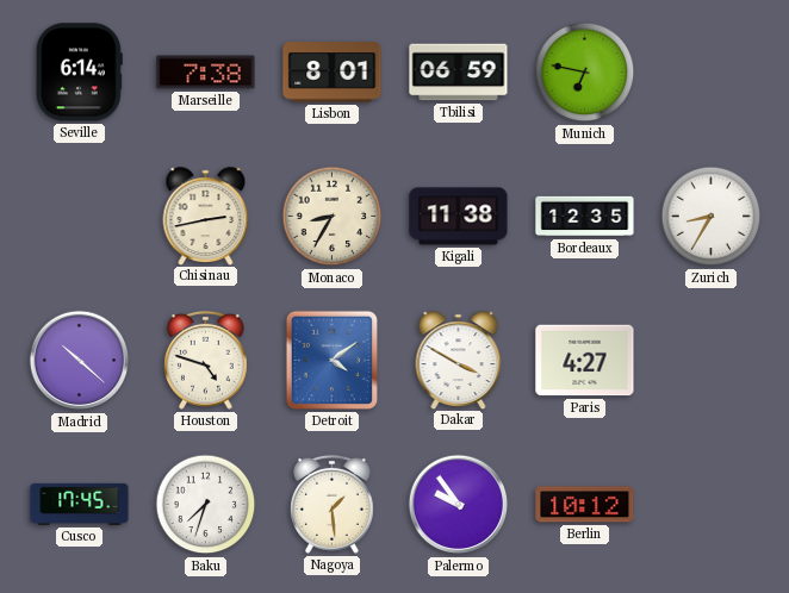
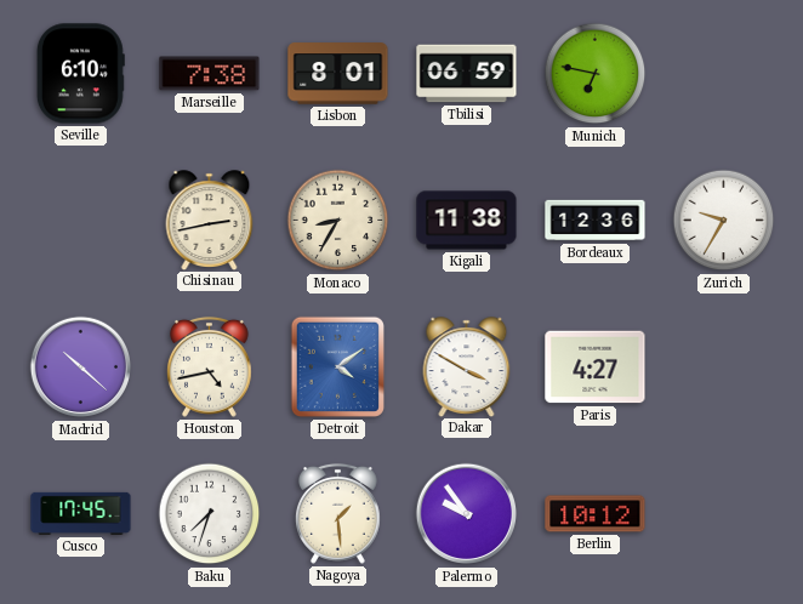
Seville: 6:14 -> 6:10
Bordeaux: 12:35 -> 12:36
Zurich: 8:35 -> 9:35
Houston: 4:48 -> 4:43
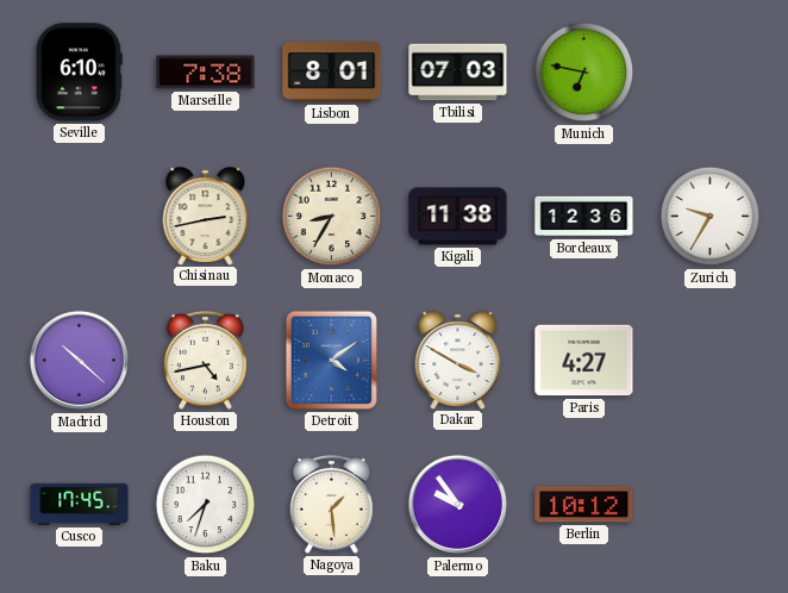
Tbilisi: 06:59 -> 07:03
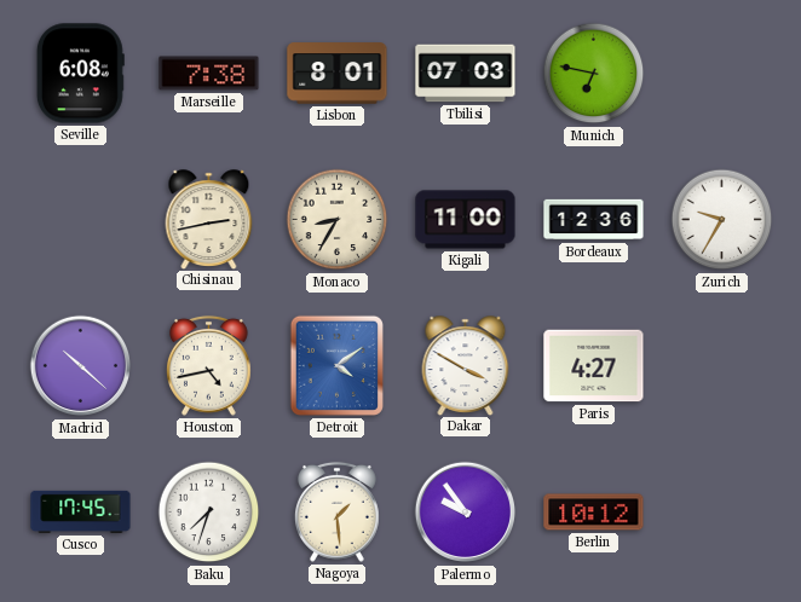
Seville: 6:10 -> 6:08
Kigali: 11:38 -> 11:00
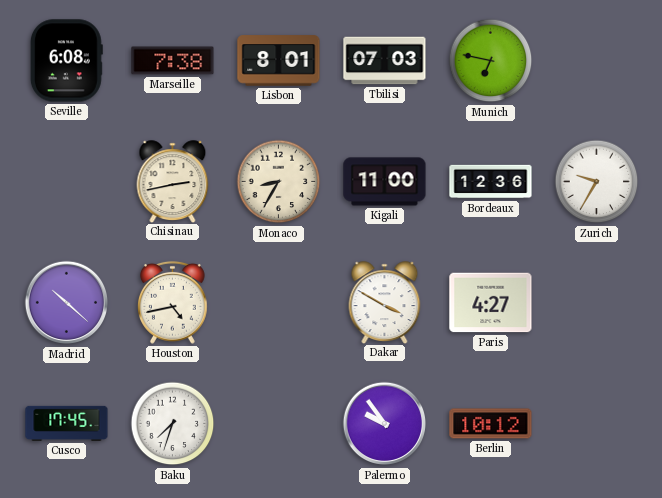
Detroit: 4:09 -> none
Nagoya: 1:29 -> none
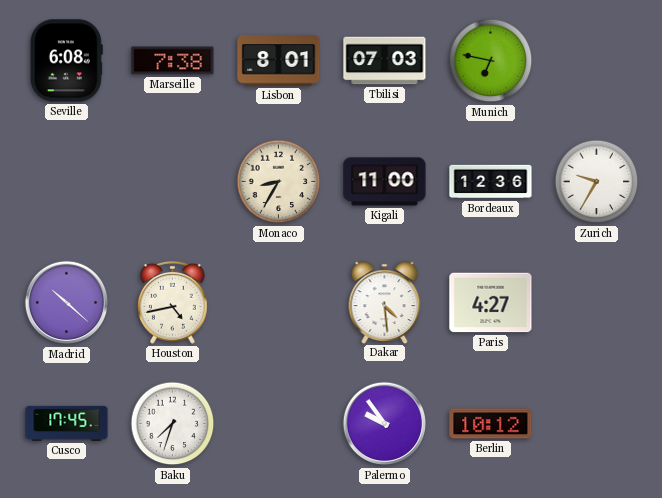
Chisinau: 2:43 -> none
Dakar: 3:50 -> 4:29
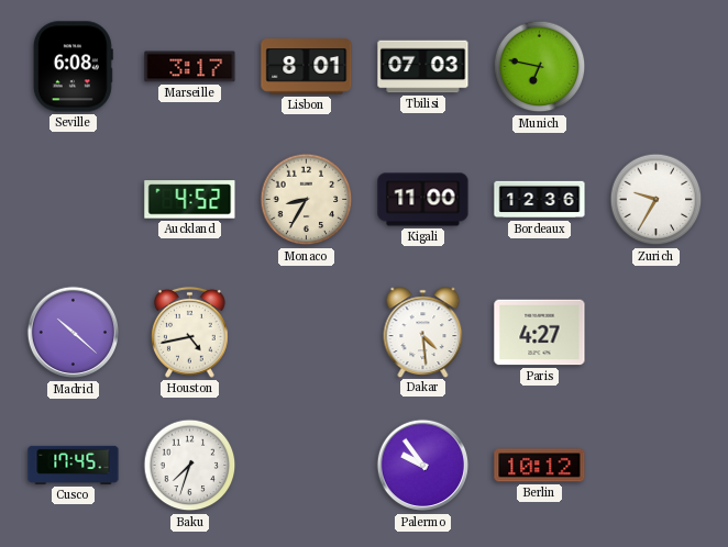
Marseille: 7:38 -> 3:17
Auckland: none -> 4:52
